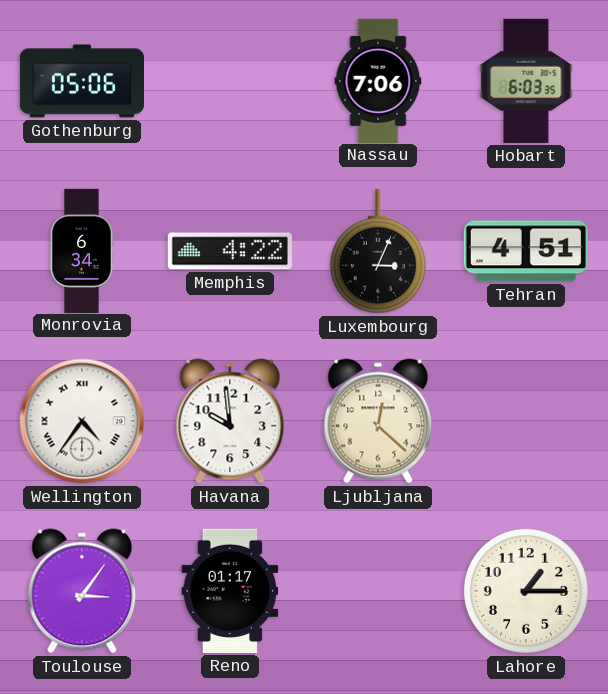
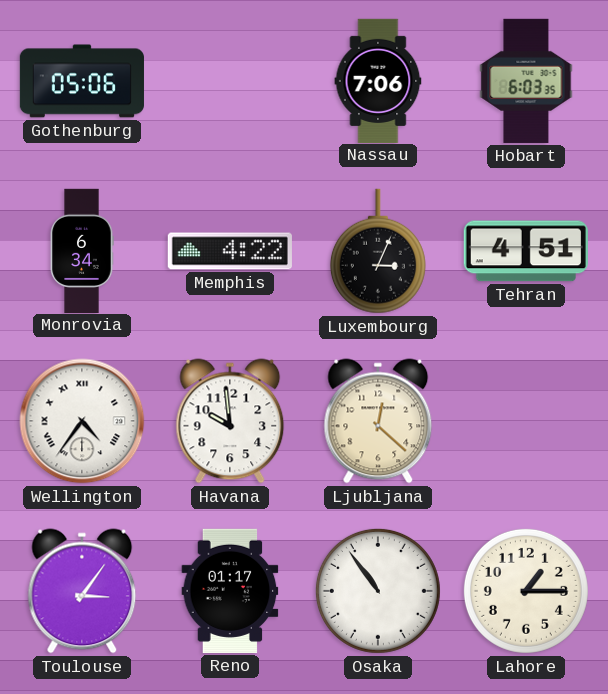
Osaka: none -> 10:54
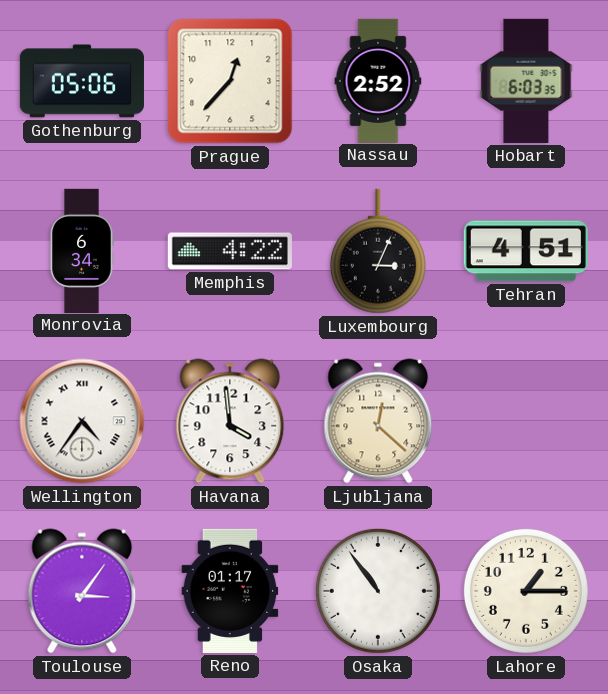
Prague: none -> 12:37
Nassau: 7:06 -> 2:52
Havana: 9:59 -> 3:59
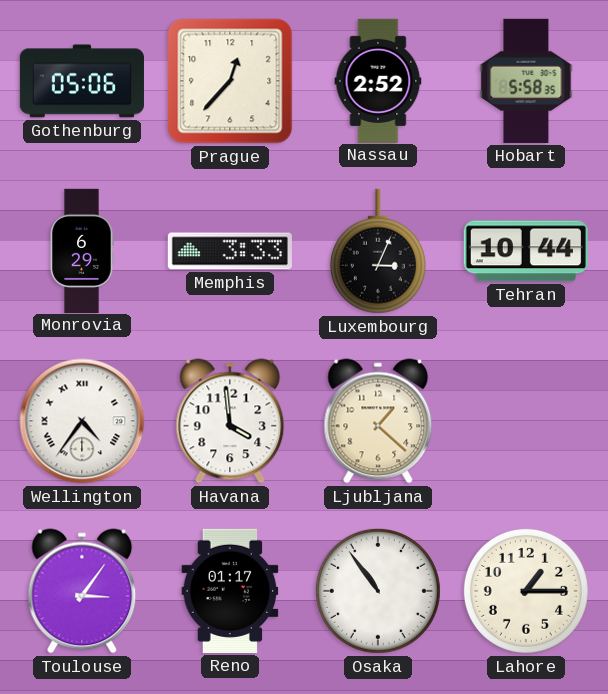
Hobart: 6:03 -> 5:58
Monrovia: 6:34 -> 6:29
Memphis: 4:22 -> 3:33
Tehran: 4:51 -> 10:44
Ljubljana: 12:22 -> 1:22
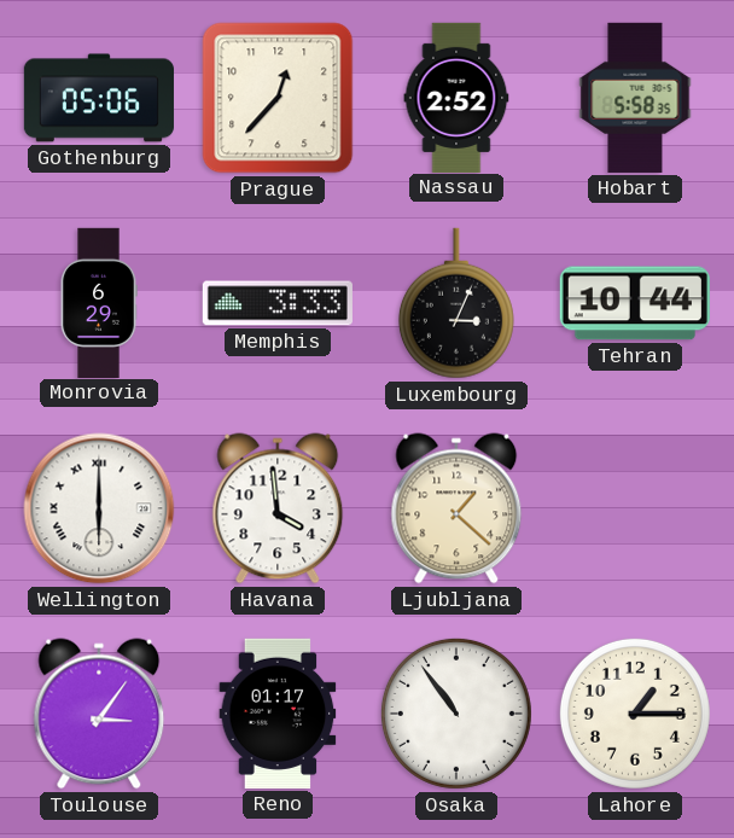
Wellington: 4:36 -> 6:00
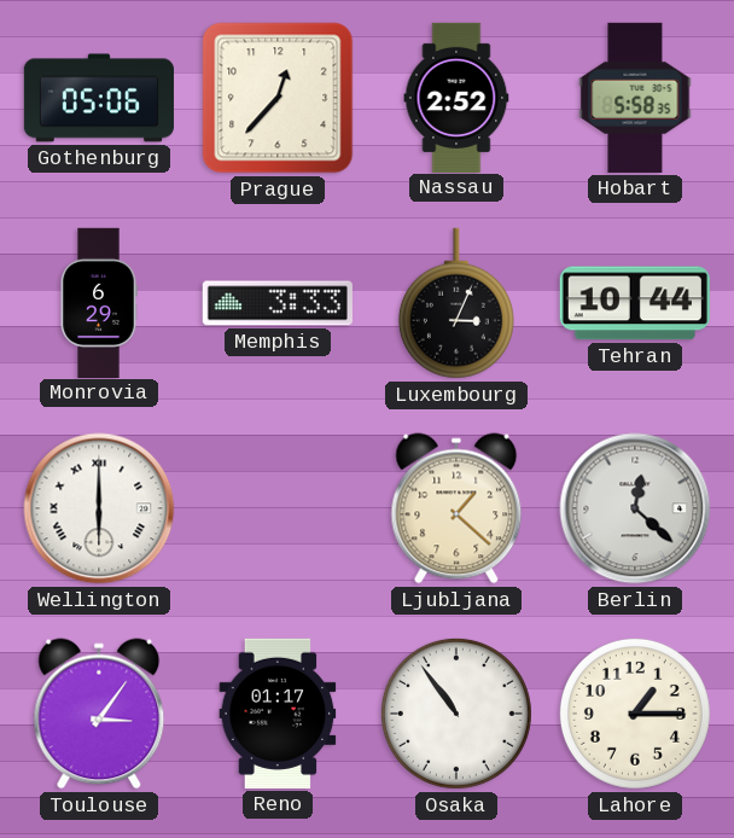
Havana: 3:59 -> none
Berlin: none -> 12:22
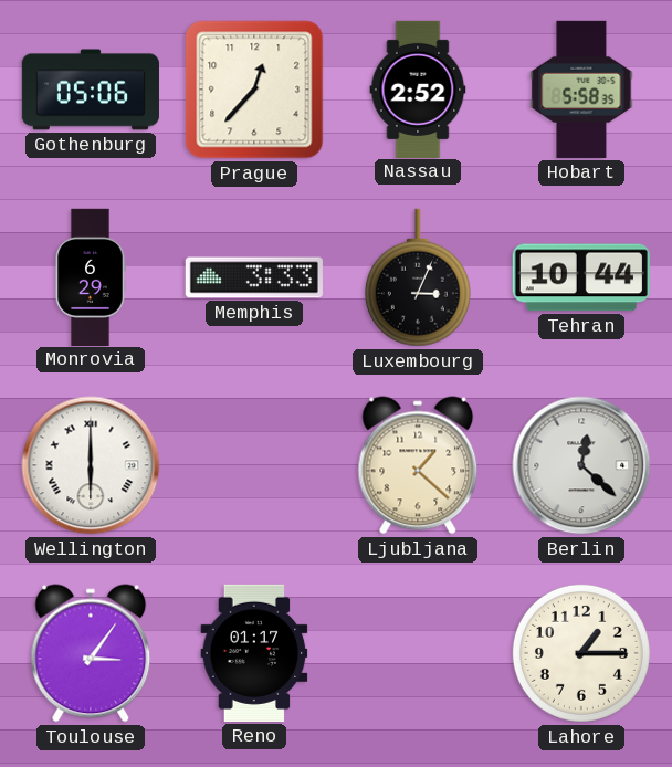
Osaka: 10:54 -> none
